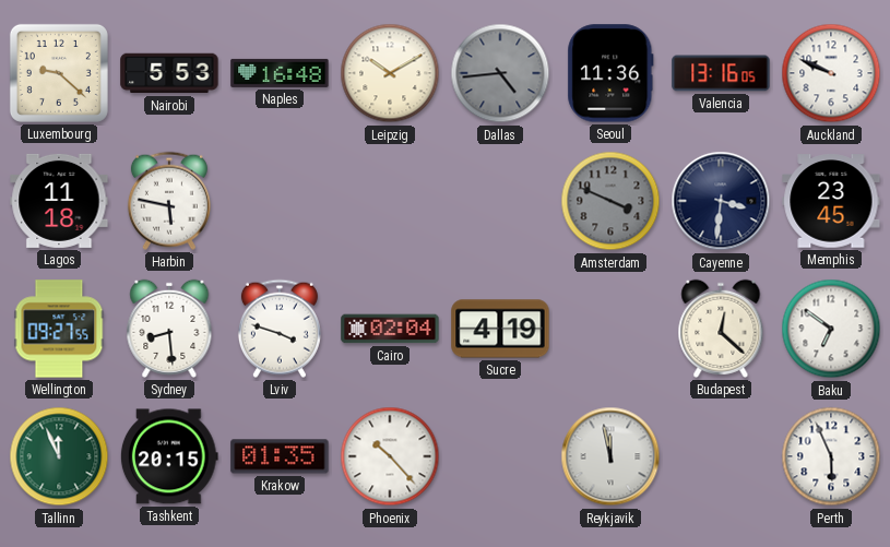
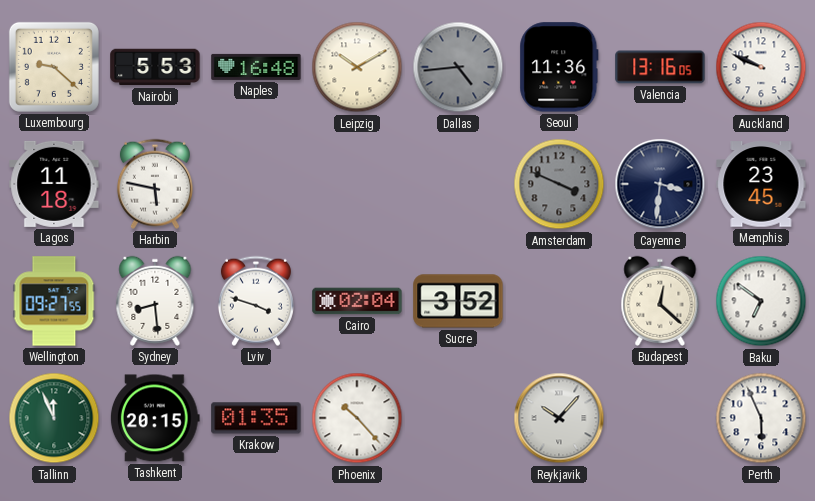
Sucre: 4:19 -> 3:52
Reykjavik: 11:58 -> 10:07
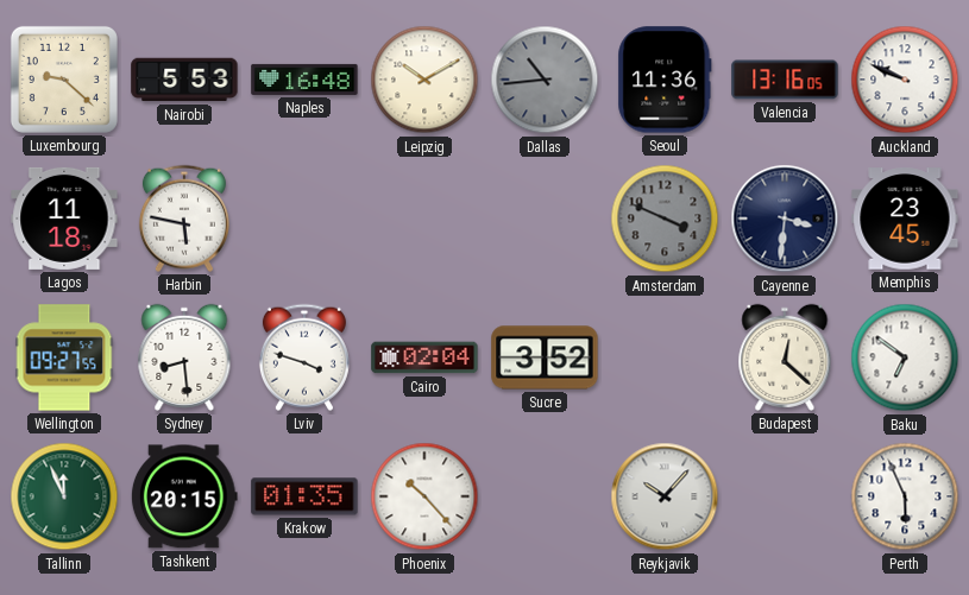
Dallas: 4:44 -> 10:44
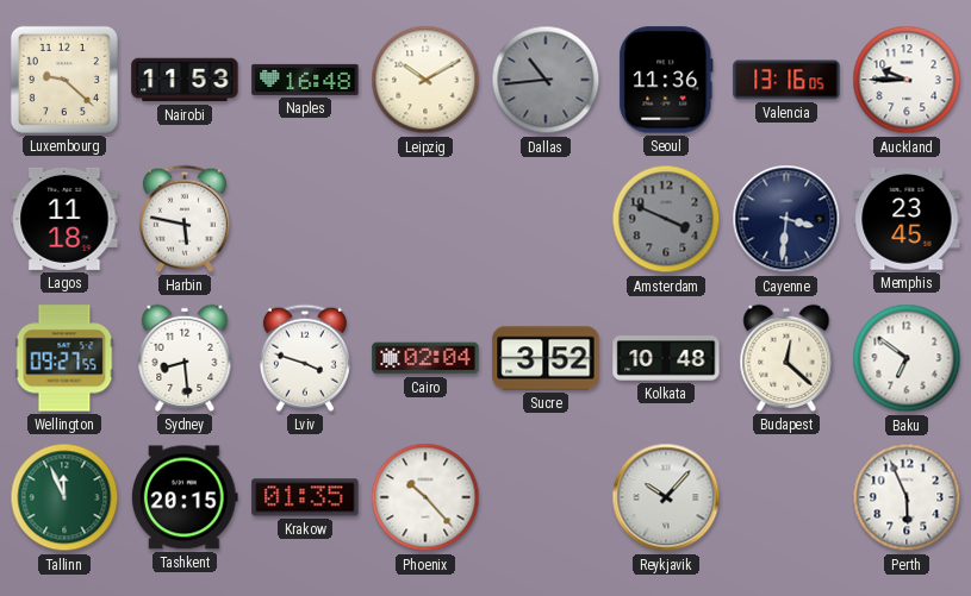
Nairobi: 5:53 -> 11:53
Auckland: 9:49 -> 9:45
Kolkata: none -> 10:48
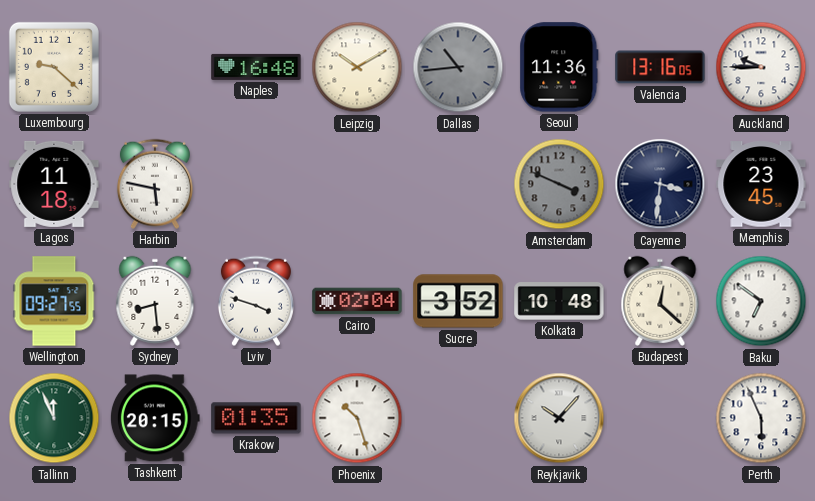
Nairobi: 11:53 -> none
Phoenix: 10:23 -> 10:27
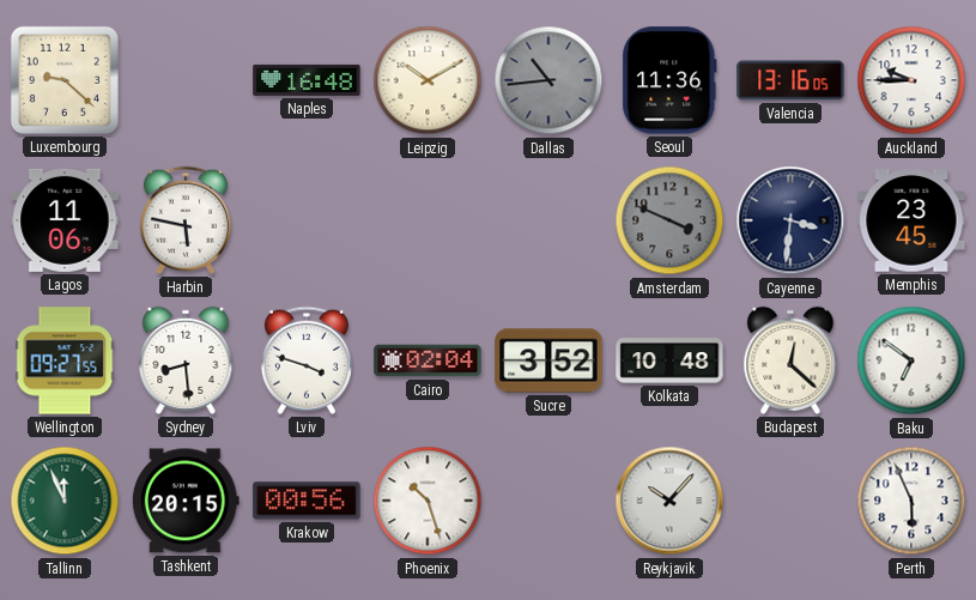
Lagos: 11:18 -> 11:06
Krakow: 01:35 -> 00:56
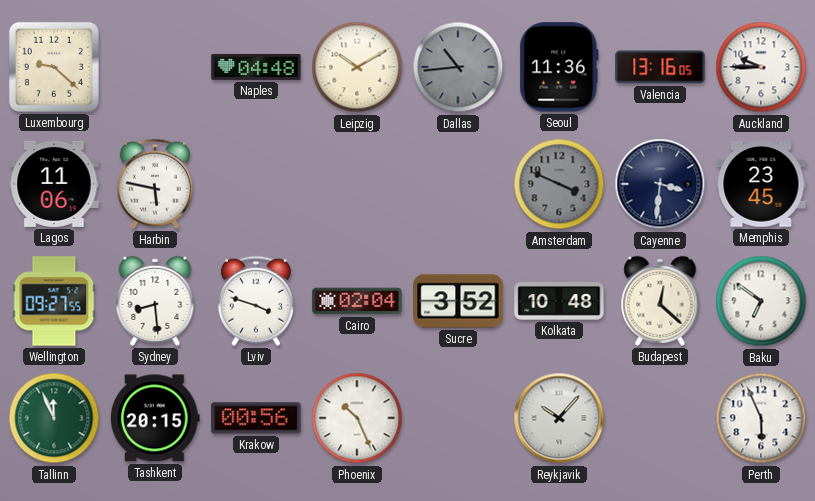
Naples: 16:48 -> 04:48
Phoenix: 10:27 -> 10:26
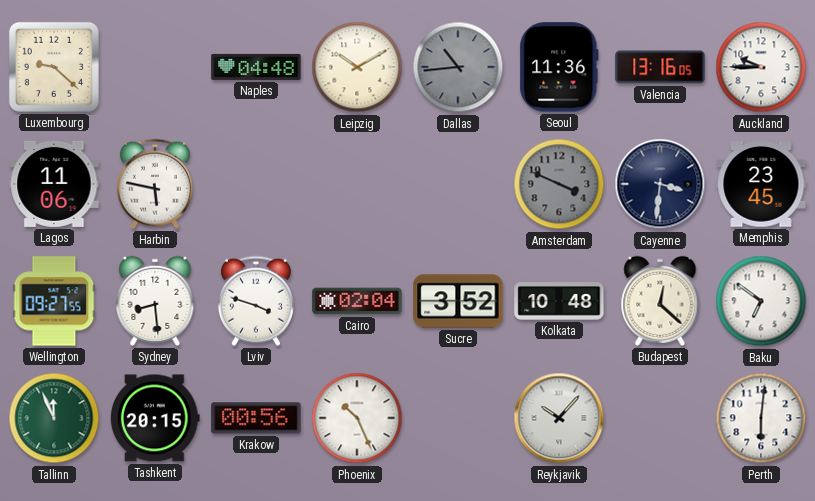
Perth: 5:56 -> 6:01
